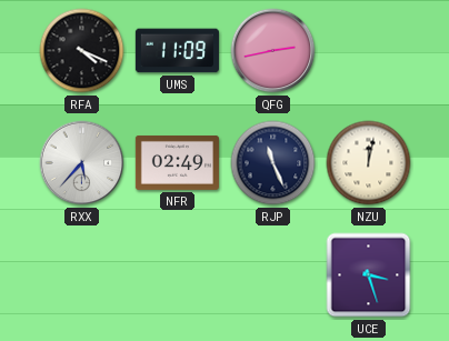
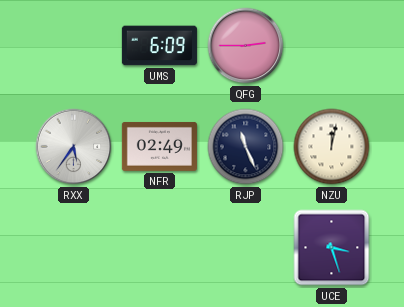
RFA: 4:19 -> none
UMS: 11:09 -> 6:09
QFG: 2:43 -> 2:45
RXX: 5:37 -> 5:36
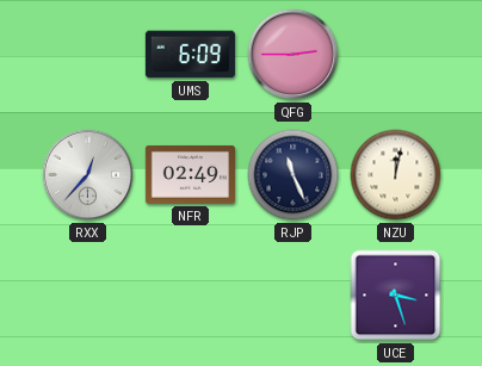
RXX: 5:36 -> 12:37
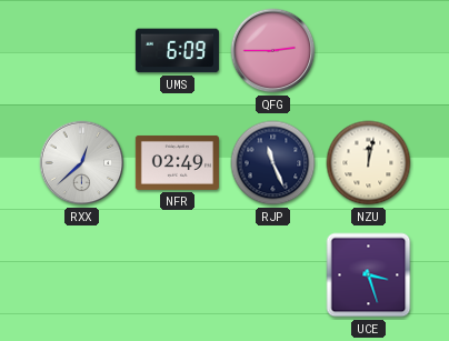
RXX: 12:37 -> 12:38
